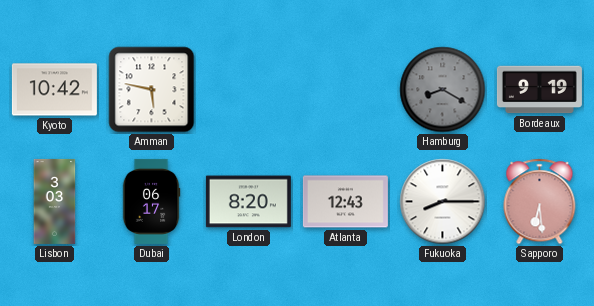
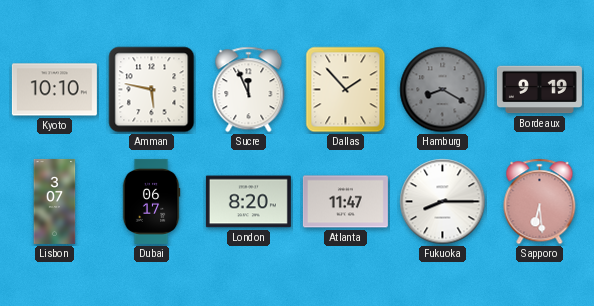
Kyoto: 10:42 -> 10:10
Sucre: none -> 11:56
Dallas: none -> 1:53
Lisbon: 3:03 -> 3:07
Atlanta: 12:43 -> 11:47
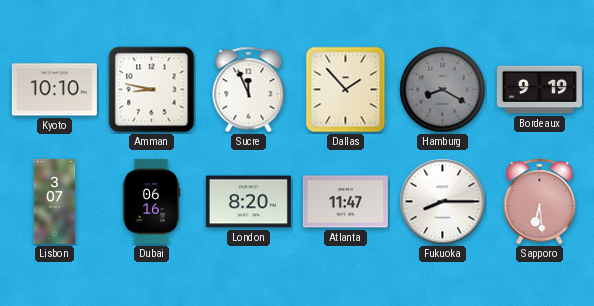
Amman: 5:47 -> 8:47
Dubai: 06:17 -> 06:16
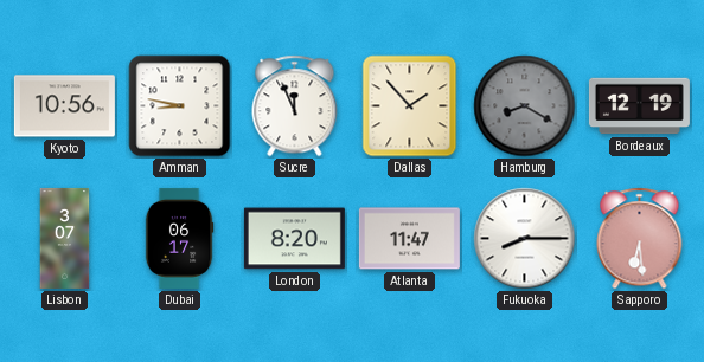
Kyoto: 10:10 -> 10:56
Bordeaux: 9:19 -> 12:19
Dubai: 06:16 -> 06:17
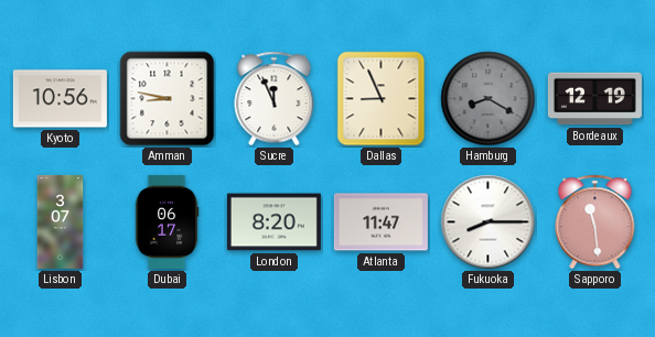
Dallas: 1:53 -> 8:56
Sapporo: 6:29 -> 11:29
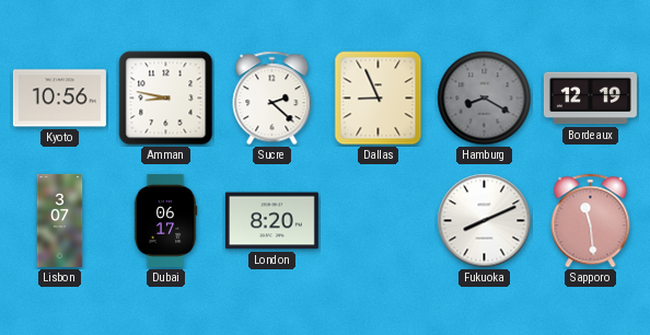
Sucre: 11:56 -> 2:22
Atlanta: 11:47 -> none
Fukuoka: 8:15 -> 8:11
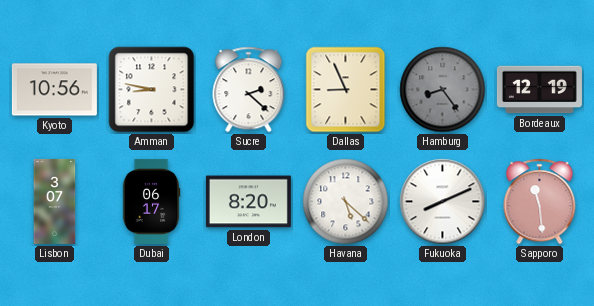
Hamburg: 8:20 -> 8:24
Havana: none -> 5:22
